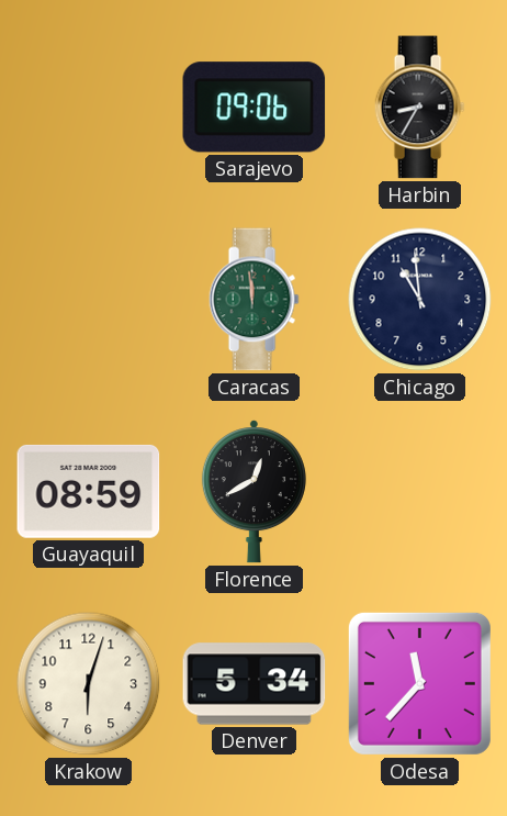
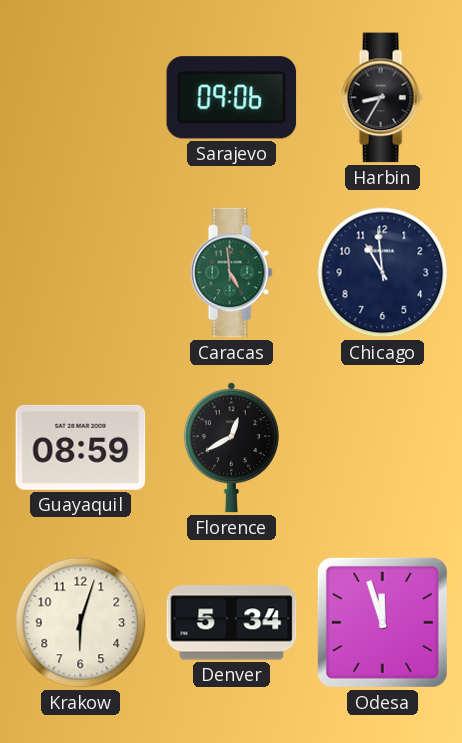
Caracas: 11:59 -> 4:59
Odesa: 11:37 -> 11:57
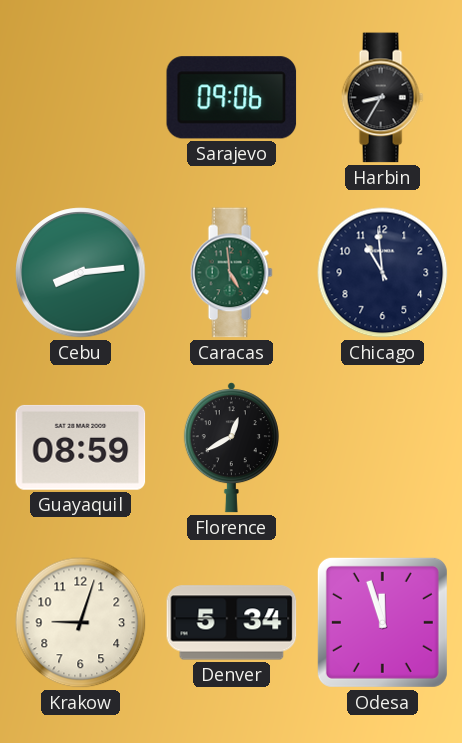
Cebu: none -> 8:14
Krakow: 6:03 -> 9:03
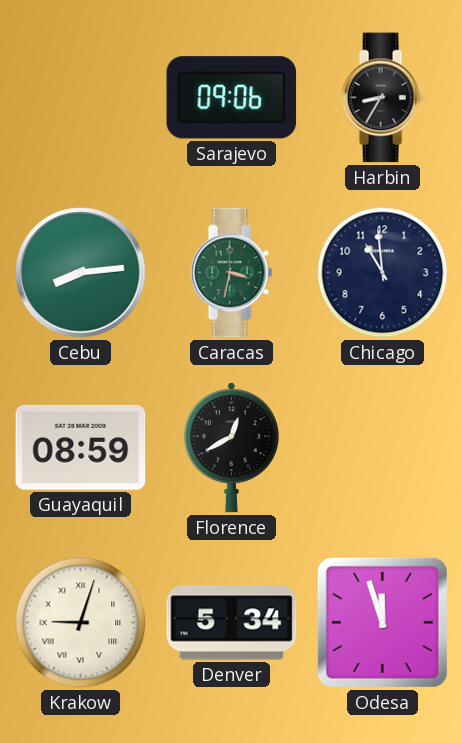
Caracas: 4:59 -> 3:32
Krakow numerals: Arabic -> Roman
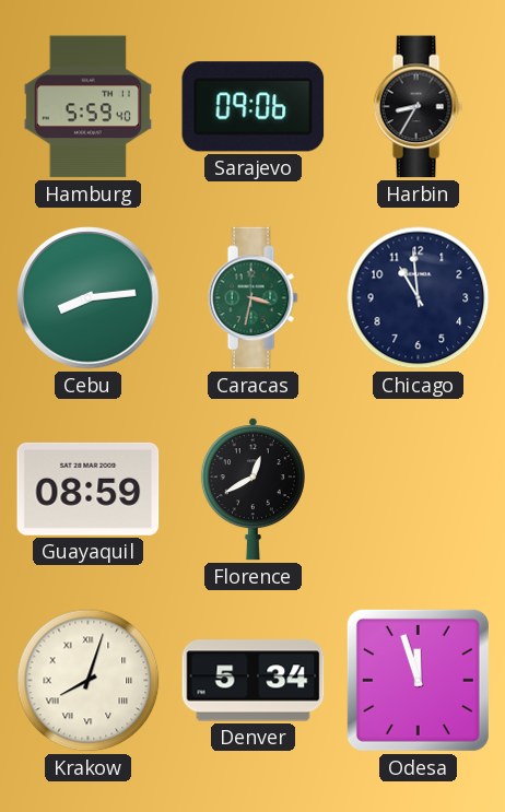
Hamburg: none -> 5:59
Krakow: 9:03 -> 8:03
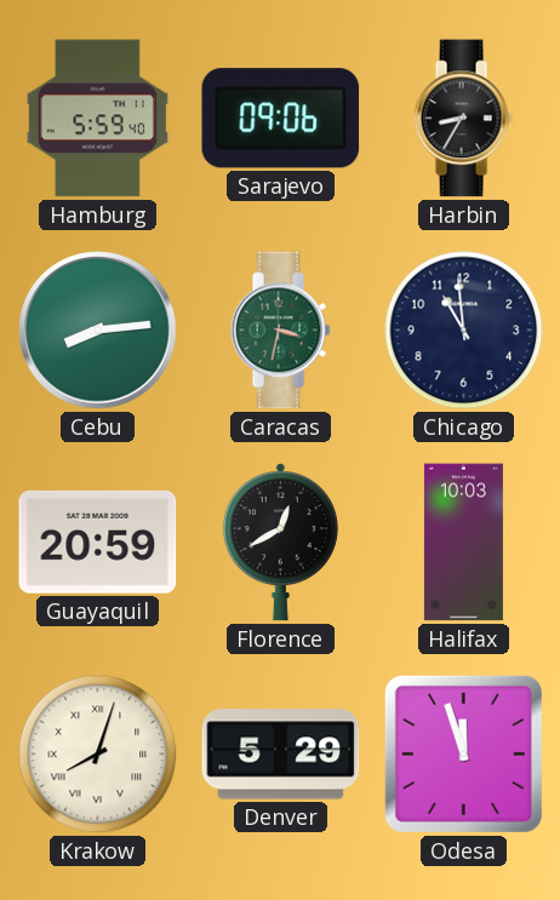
Guayaquil: 08:59 -> 20:59
Halifax: none -> 10:03
Denver: 5:34 -> 5:29
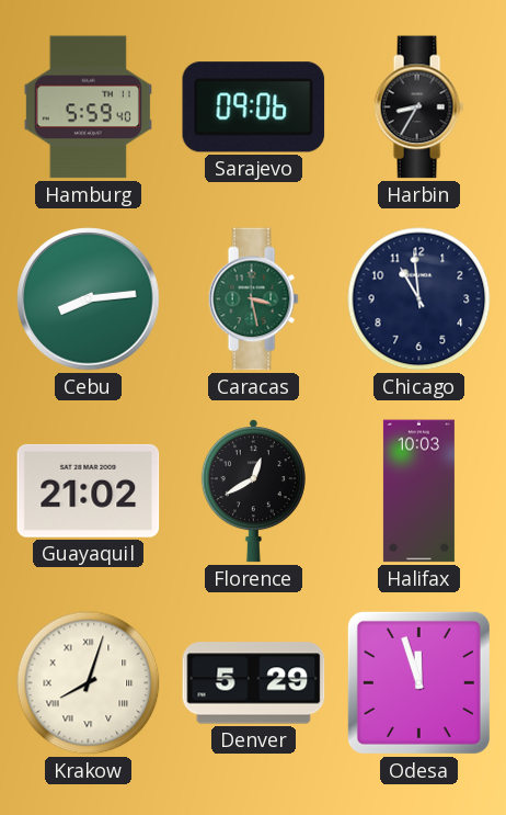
Caracas: 3:32 -> 3:28
Guayaquil: 20:59 -> 21:02
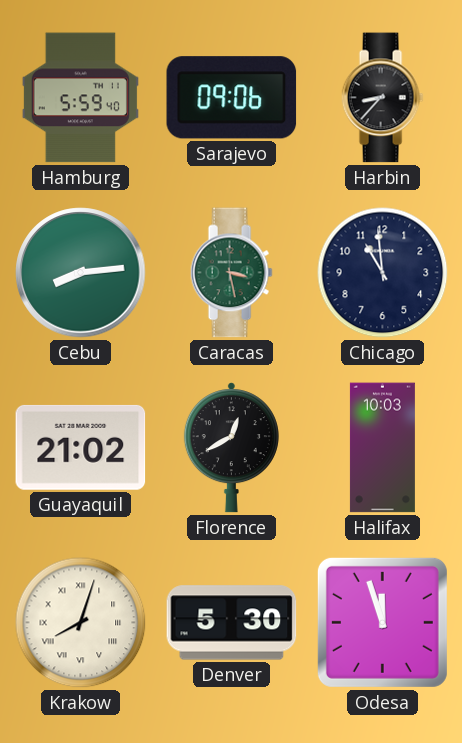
Harbin: 8:35 -> 8:37
Denver: 5:29 -> 5:30
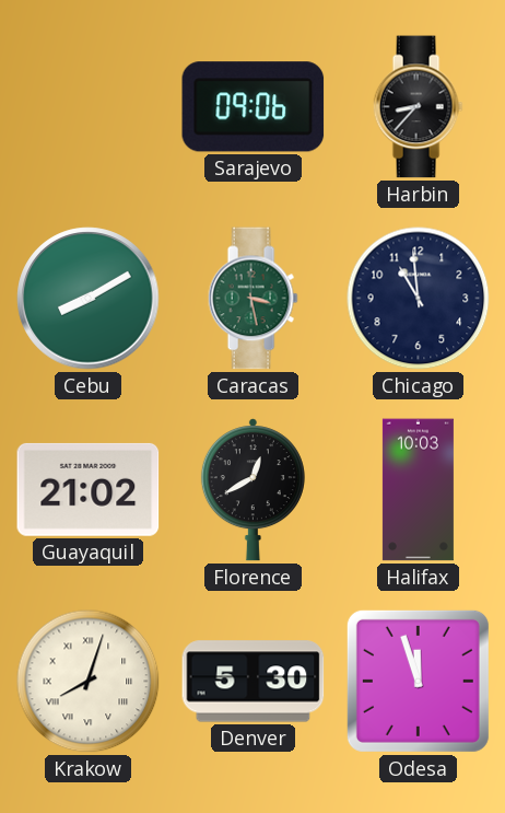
Hamburg: 5:59 -> none
Cebu: 8:14 -> 8:10
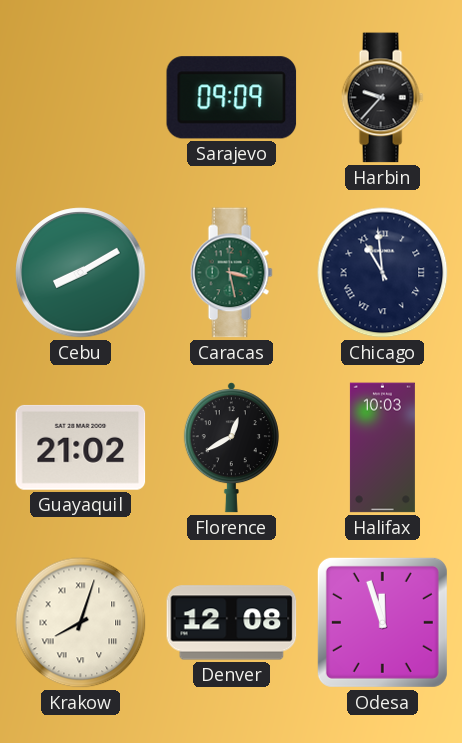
Sarajevo: 09:06 -> 09:09
Harbin: 8:37 -> 9:37
Chicago numerals: Arabic -> Roman
Denver: 5:30 -> 12:08
